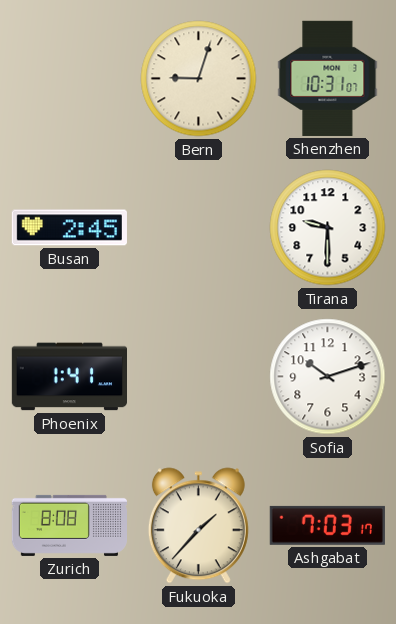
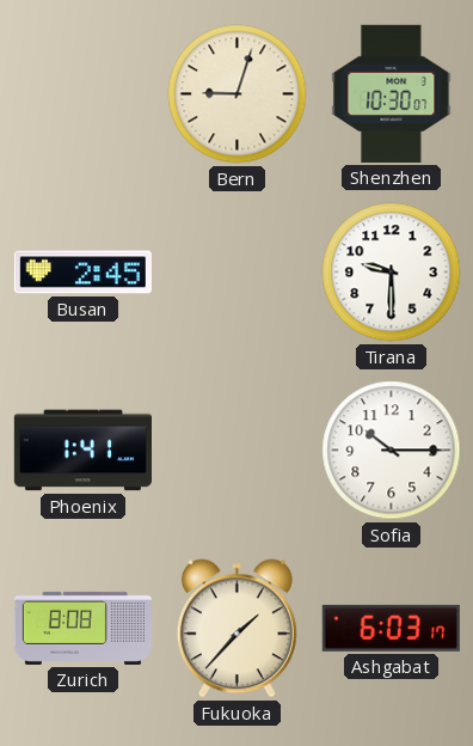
Shenzhen: 10:31 -> 10:30
Sofia: 10:12 -> 10:15
Ashgabat: 7:03 -> 6:03
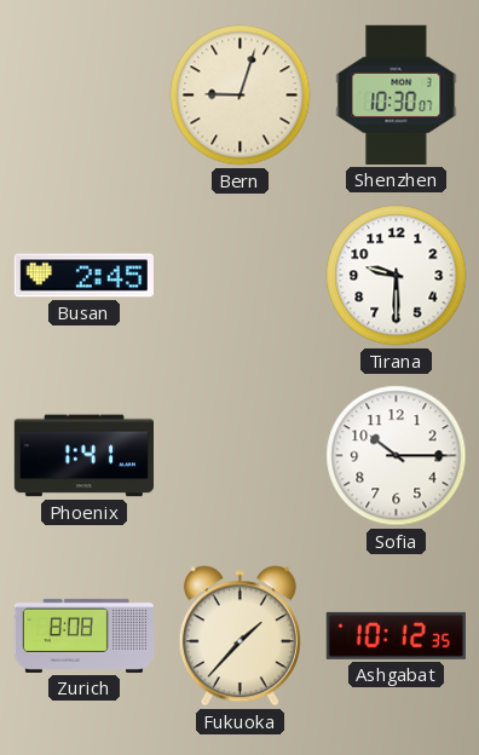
Ashgabat: 6:03 -> 10:12
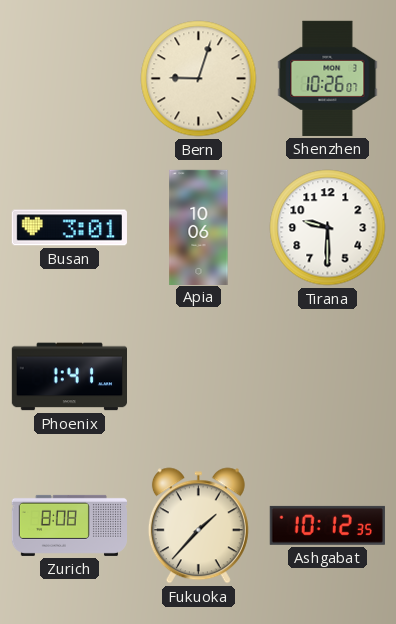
Shenzhen: 10:30 -> 10:26
Busan: 2:45 -> 3:01
Apia: none -> 10:06
Sofia: 10:15 -> none
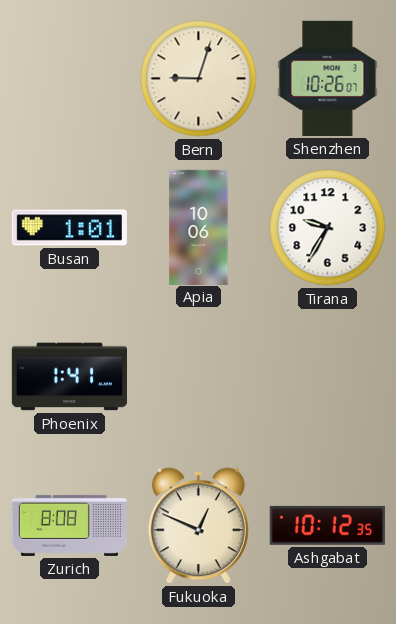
Busan: 3:01 -> 1:01
Tirana: 9:30 -> 9:35
Fukuoka: 1:37 -> 12:49
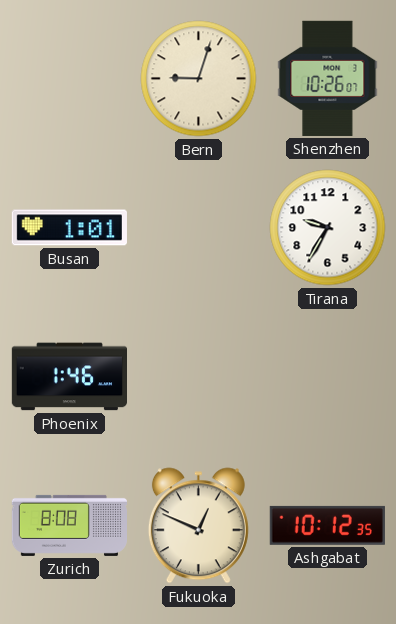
Apia: 10:06 -> none
Phoenix: 1:41 -> 1:46
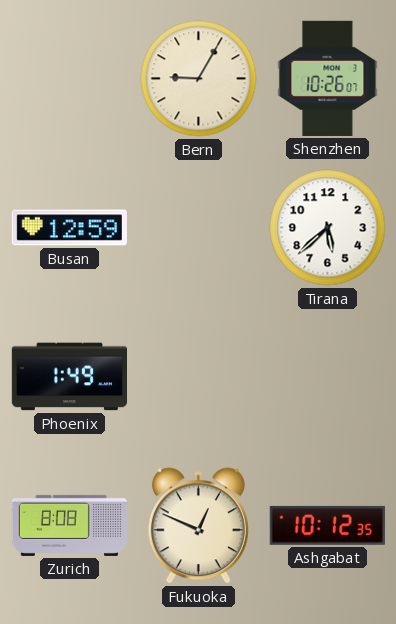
Bern: 9:03 -> 9:05
Busan: 1:01 -> 12:59
Tirana: 9:35 -> 5:38
Phoenix: 1:46 -> 1:49
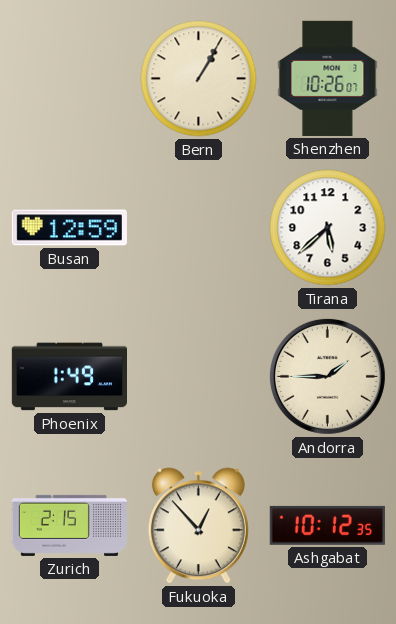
Bern: 9:05 -> 1:05
Andorra: none -> 1:45
Zurich: 8:08 -> 2:15
Fukuoka: 12:49 -> 12:53
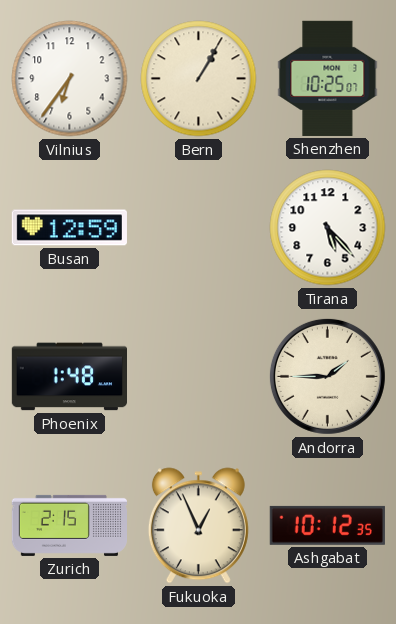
Vilnius: none -> 6:36
Shenzhen: 10:26 -> 10:25
Tirana: 5:38 -> 5:23
Phoenix: 1:49 -> 1:48
Fukuoka: 12:53 -> 12:56
